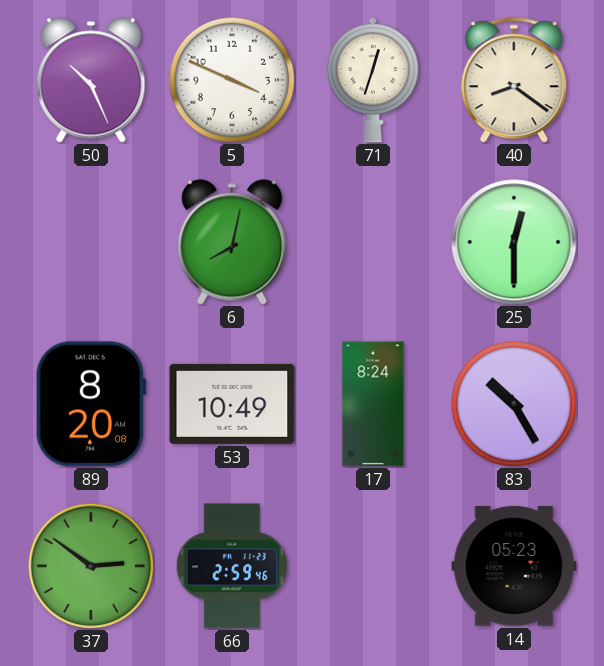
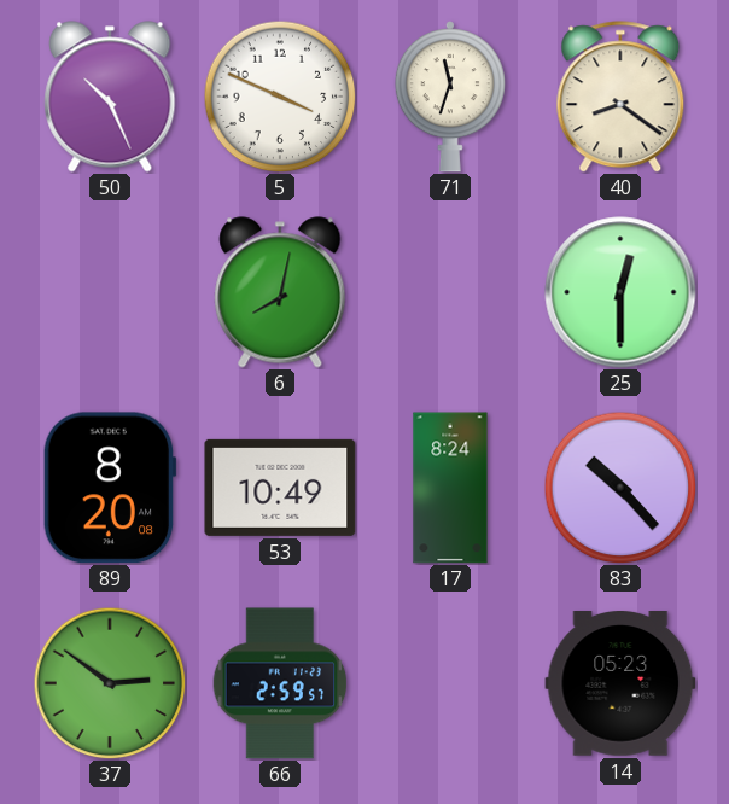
71: 12:33 -> 11:33
83: 10:25 -> 10:23
66: 2:59:46 -> 2:59:57
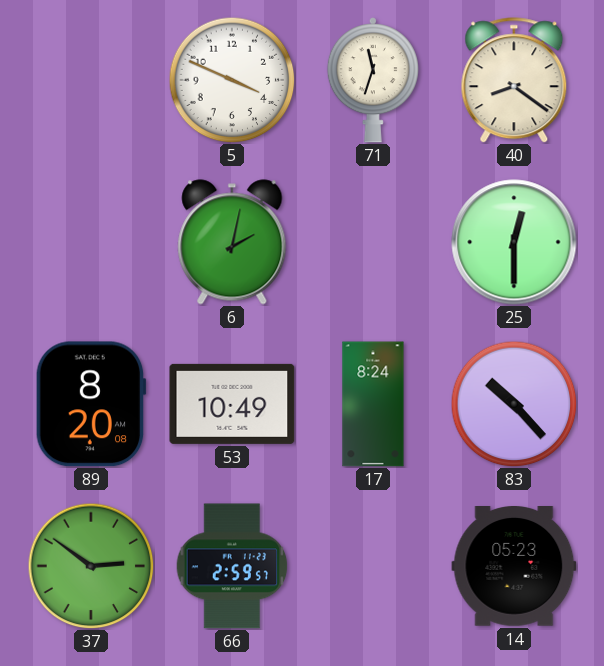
50: 10:26 -> none
6: 8:02 -> 2:02
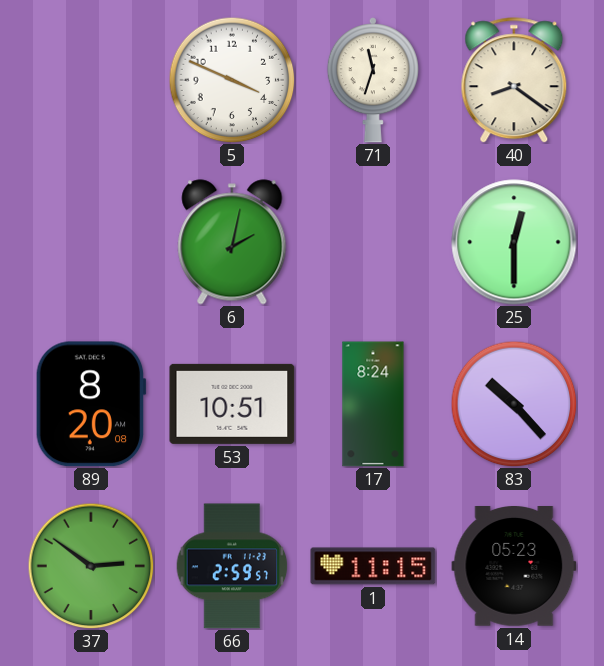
53: 10:49 -> 10:51
1: none -> 11:15
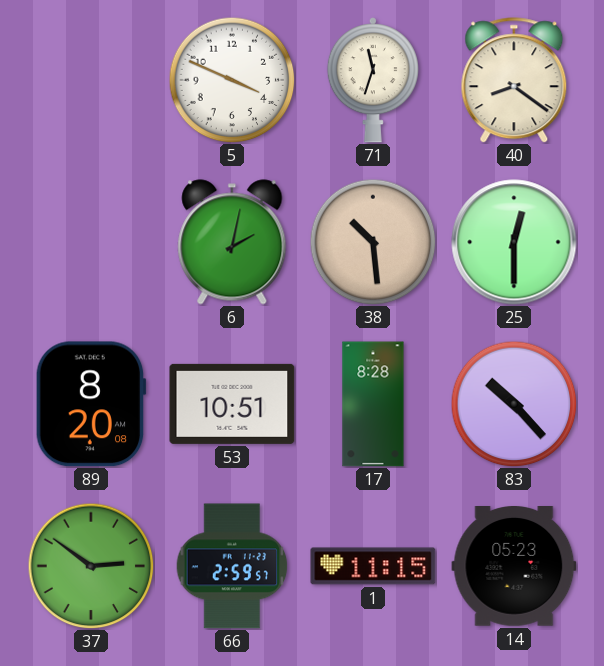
38: none -> 10:29
17: 8:24 -> 8:28
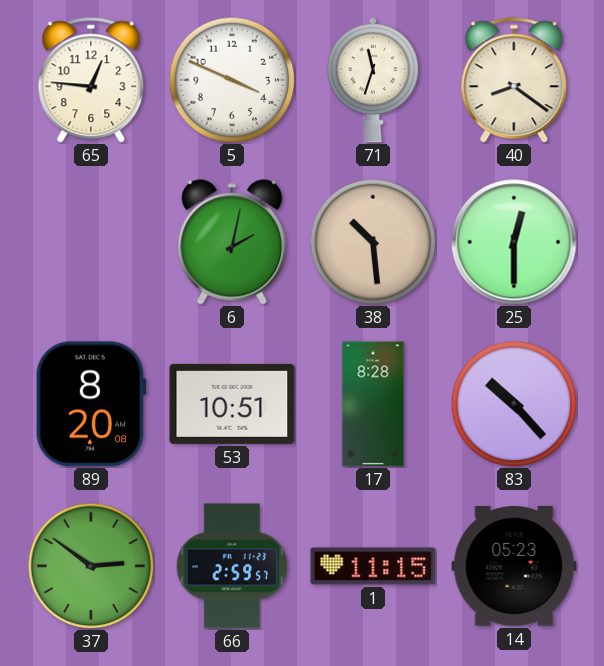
65: none -> 12:46
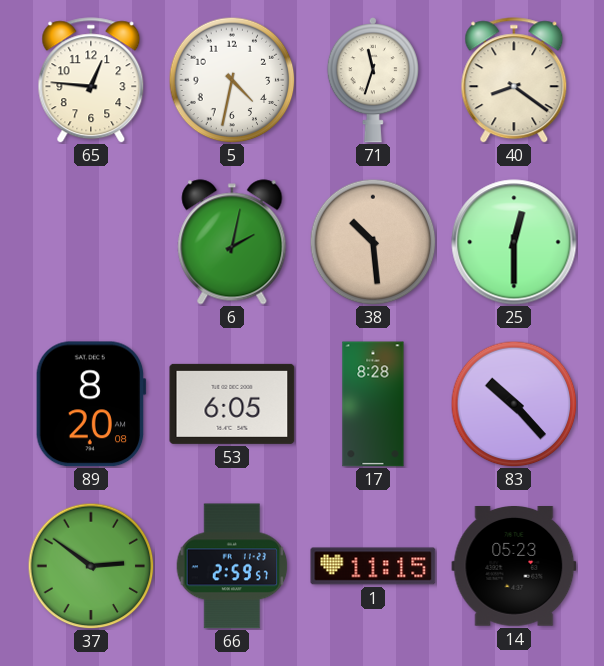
5: 3:49 -> 4:32
53: 10:51 -> 6:05
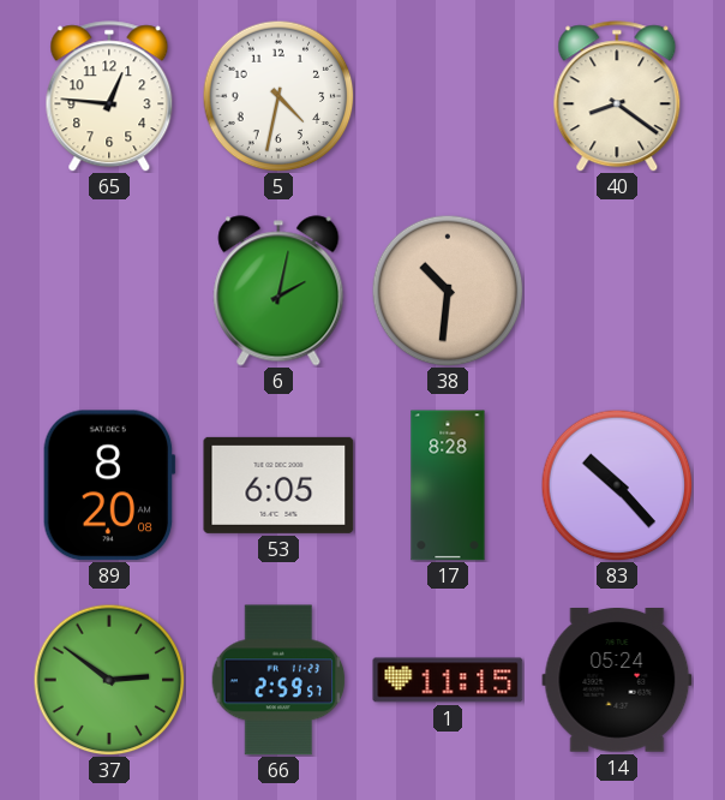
71: 11:33 -> none
38: 10:29 -> 10:31
25: 12:30 -> none
14: 05:23 -> 05:24
